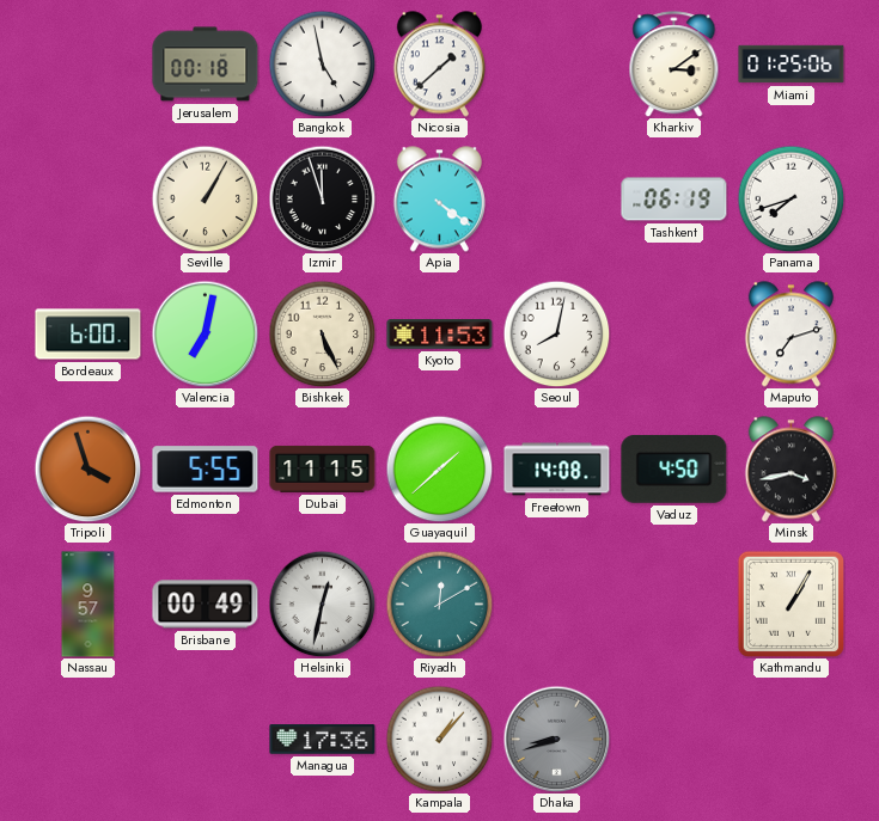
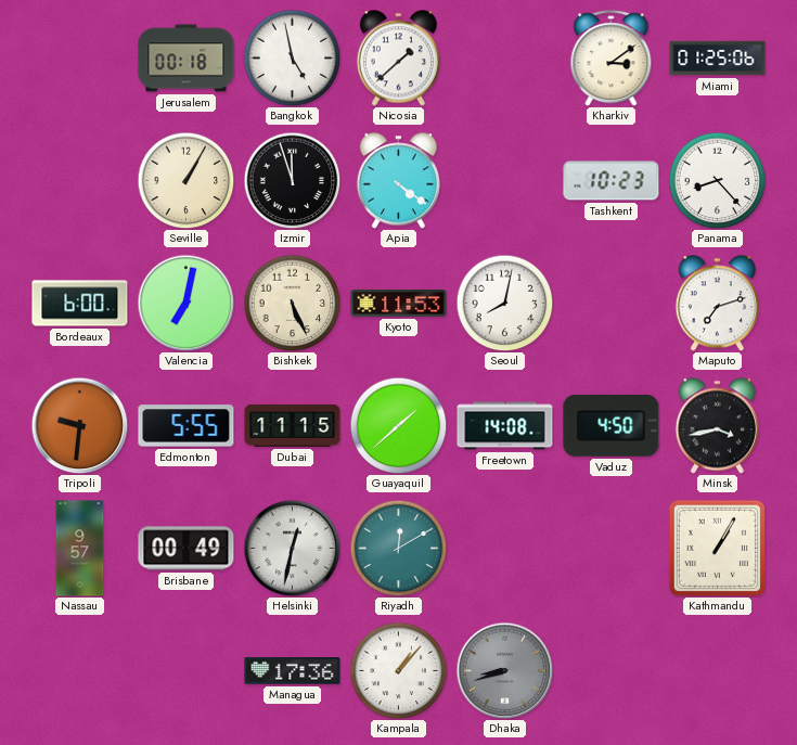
Tashkent: 06:19 -> 10:23
Panama: 7:42 -> 8:23
Tripoli: 3:57 -> 9:31
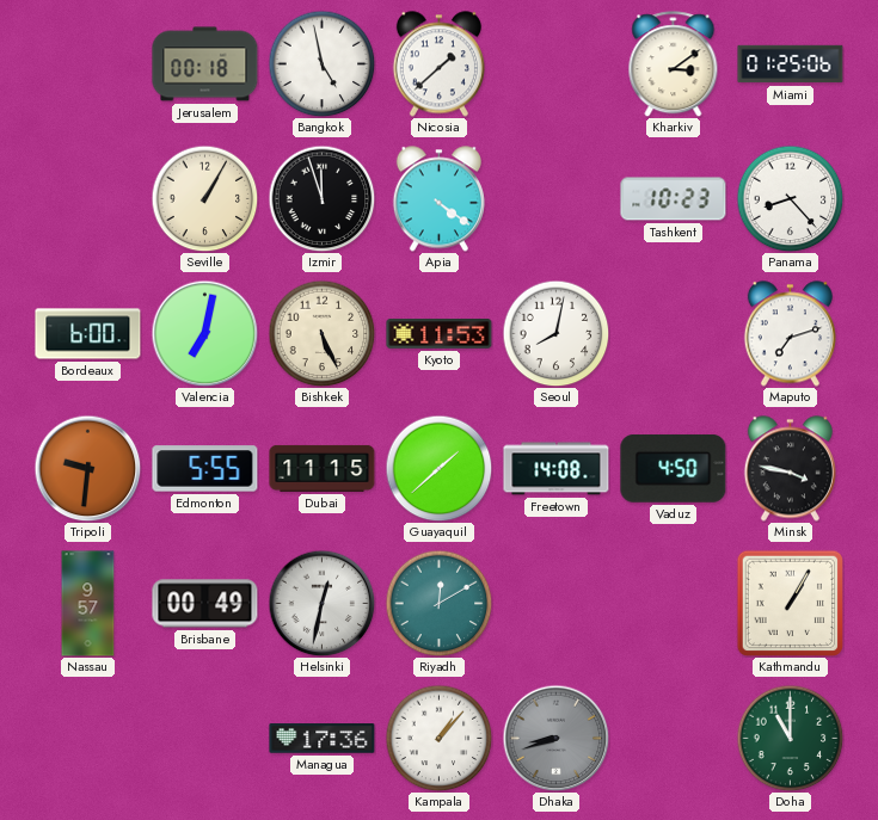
Minsk: 3:43 -> 3:47
Doha: none -> 11:00
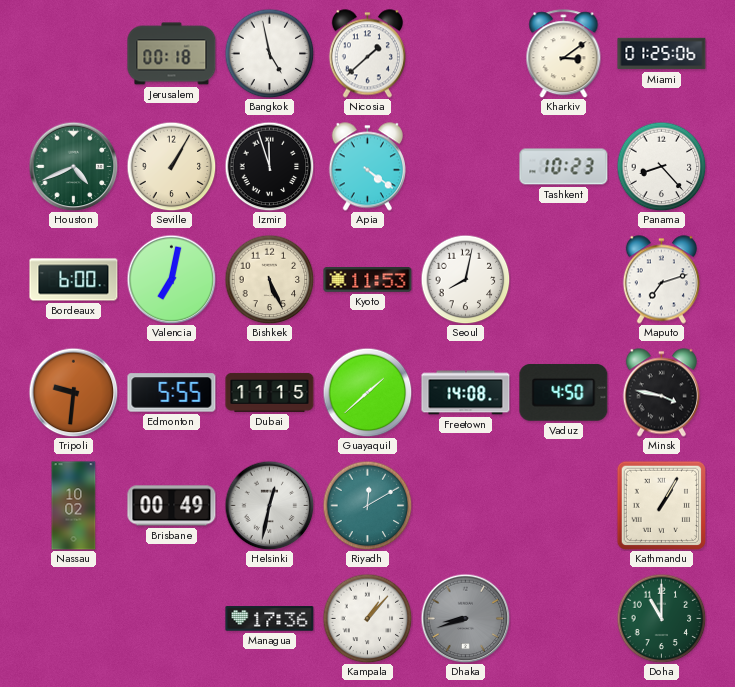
Houston: none -> 4:41
Nassau: 9:57 -> 10:02
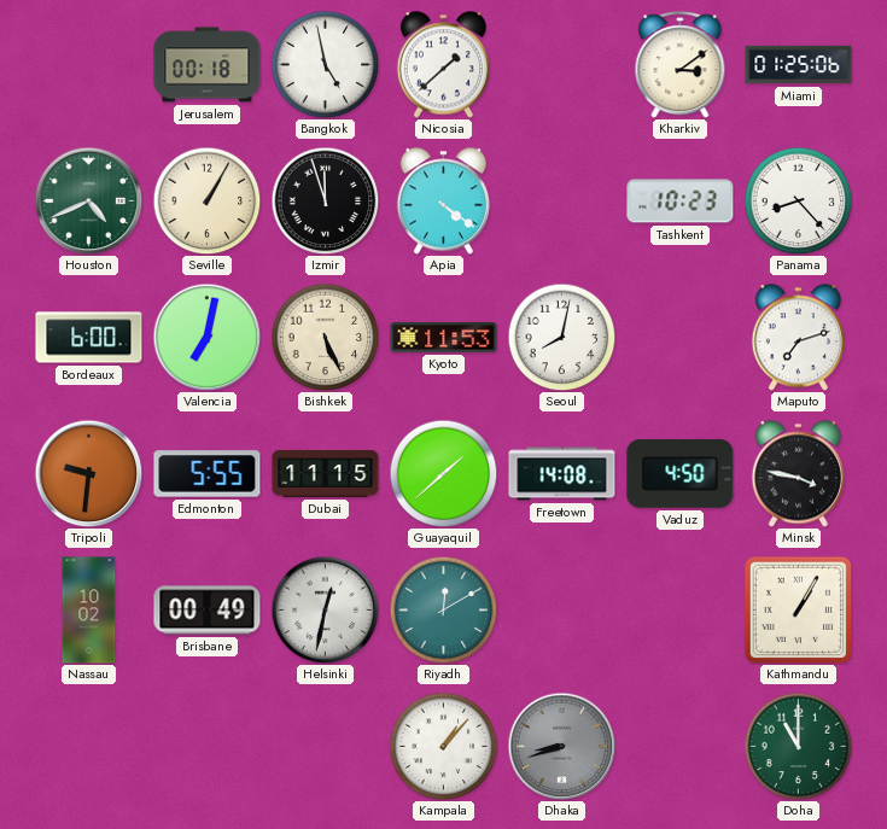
Managua: 17:36 -> none
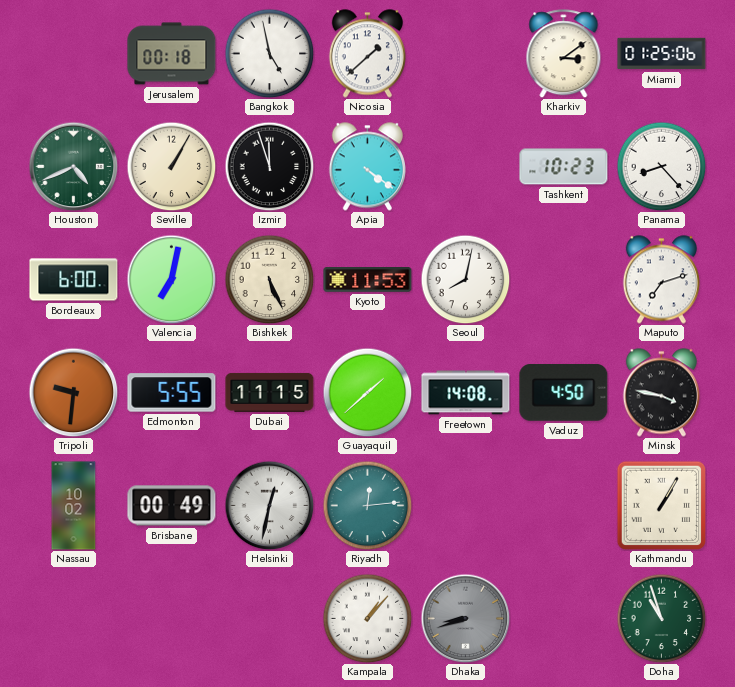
Riyadh: 12:10 -> 12:14
Doha: 11:00 -> 10:57
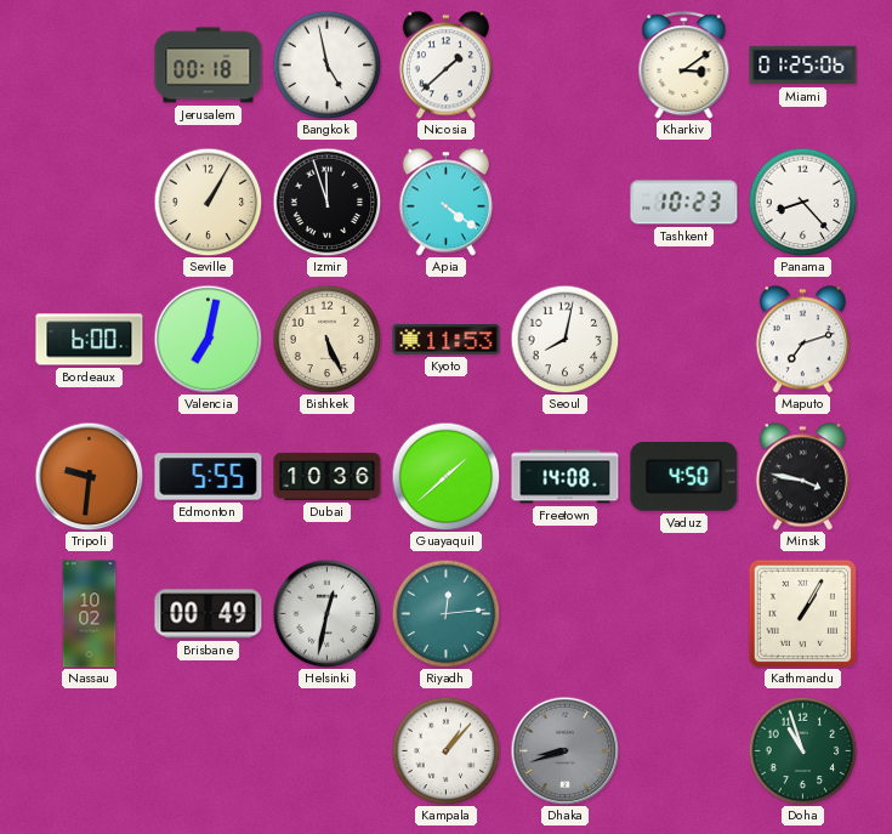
Houston: 4:41 -> none
Dubai: 11:15 -> 10:36
